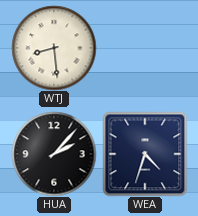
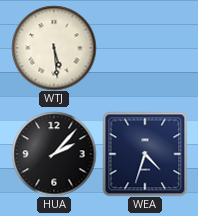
WTJ: 8:29 -> 5:29
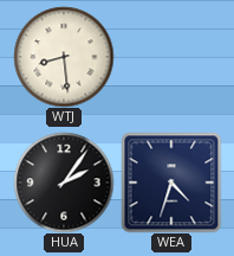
WTJ: 5:29 -> 8:29
HUA: 2:07 -> 2:06
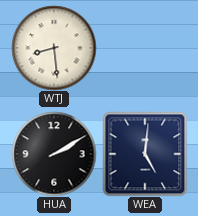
HUA: 2:06 -> 2:10
WEA: 4:33 -> 5:01
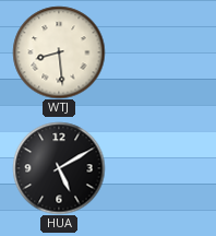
HUA: 2:10 -> 5:10
WEA: 5:01 -> none
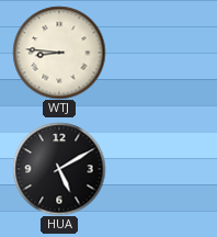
WTJ: 8:29 -> 8:46
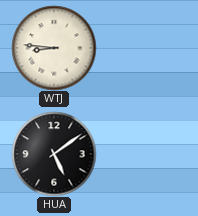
HUA: 5:10 -> 5:09
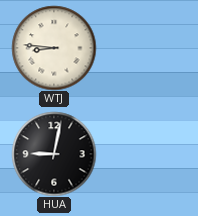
HUA: 5:09 -> 9:02
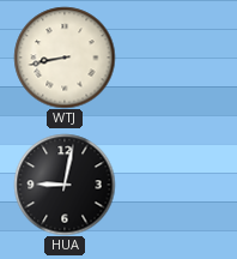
WTJ: 8:46 -> 8:43
